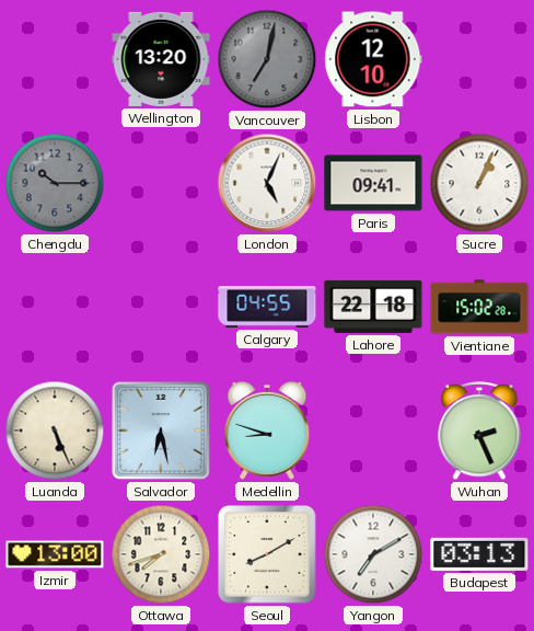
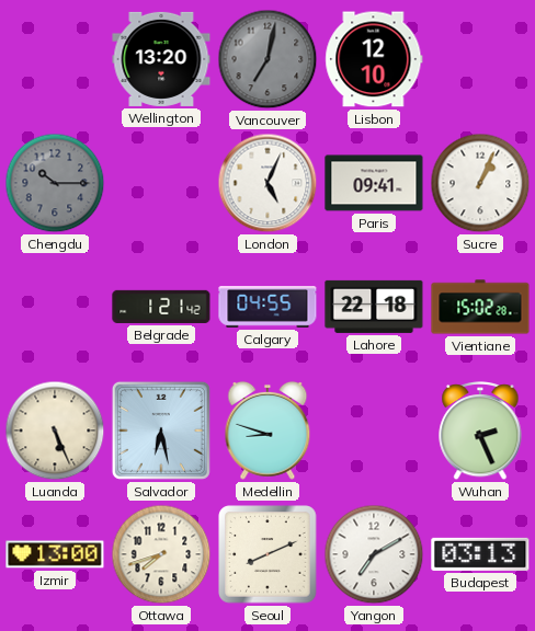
Belgrade: none -> 1:21
Seoul: 8:10 -> 8:11
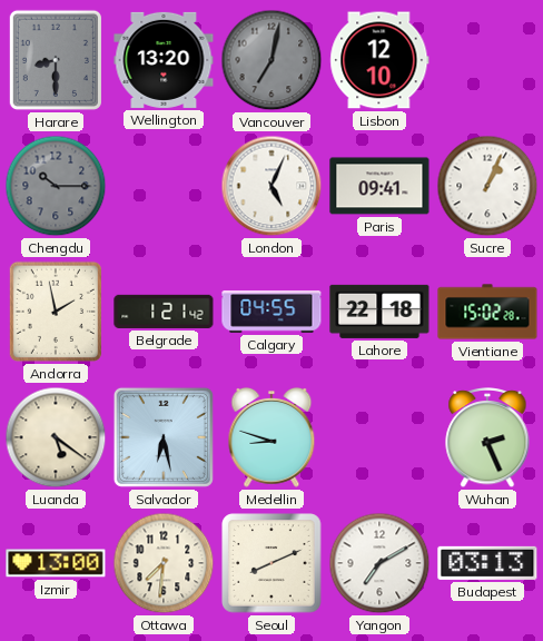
Harare: none -> 8:30
Andorra: none -> 1:58
Luanda: 5:26 -> 5:21
Ottawa: 7:42 -> 7:31
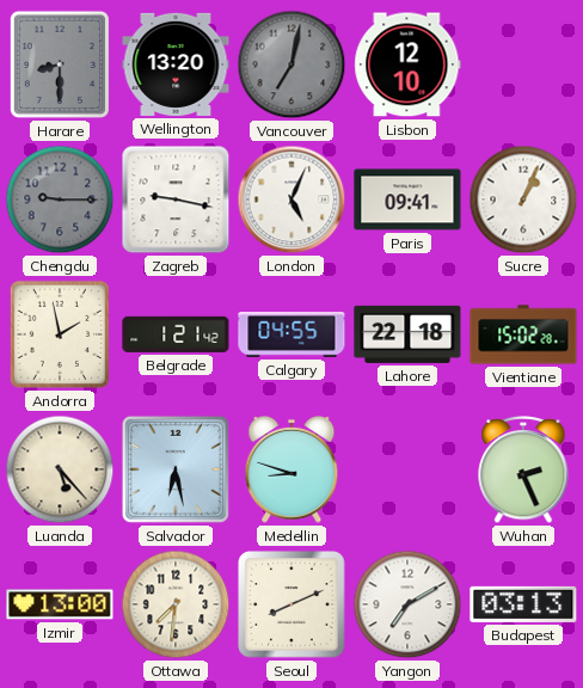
Chengdu: 10:15 -> 9:15
Zagreb: none -> 9:17
Luanda: 5:21 -> 5:23
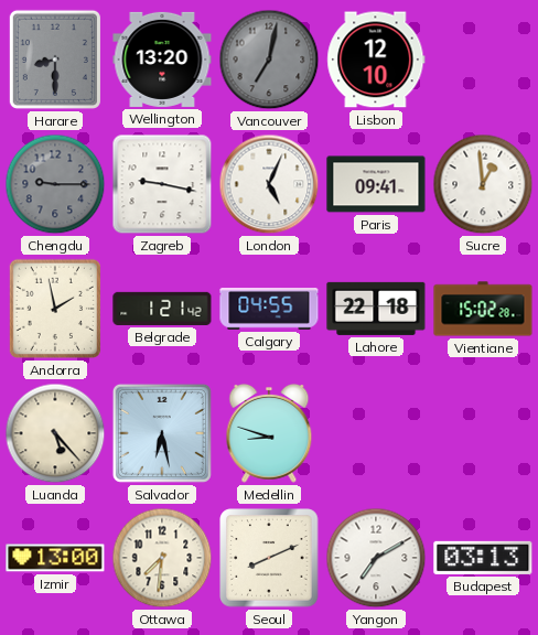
Sucre: 1:04 -> 12:59
Wuhan: 2:26 -> none
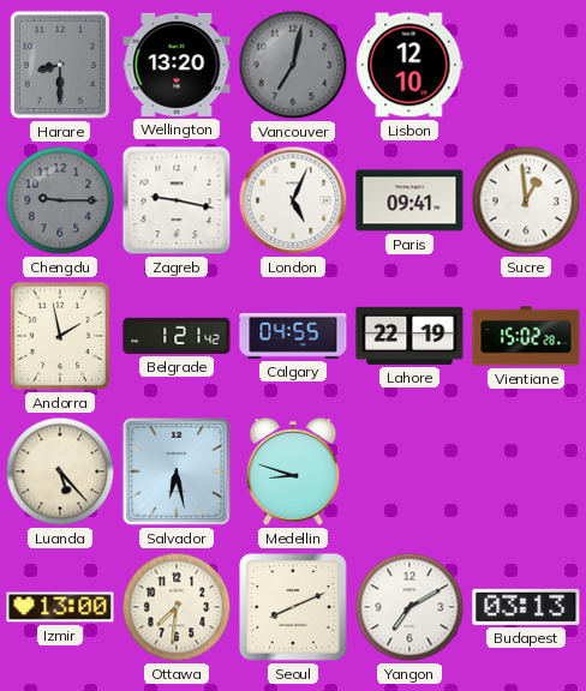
Lahore: 22:18 -> 22:19
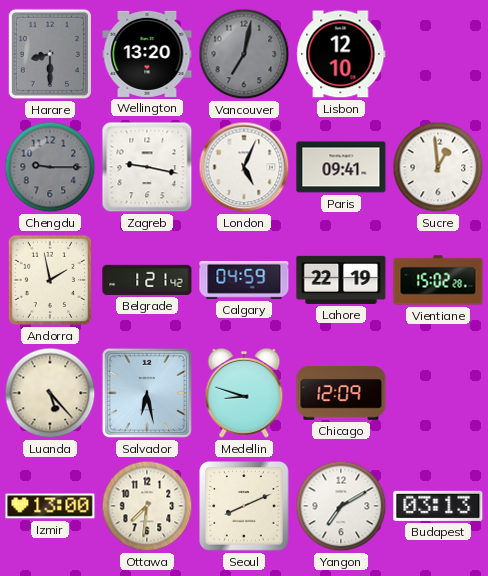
Calgary: 04:55 -> 04:59
Chicago: none -> 12:09
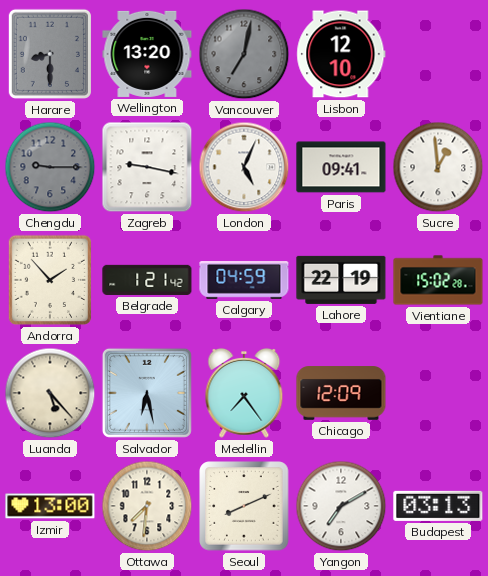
Andorra: 1:58 -> 1:53
Medellin: 8:48 -> 7:24
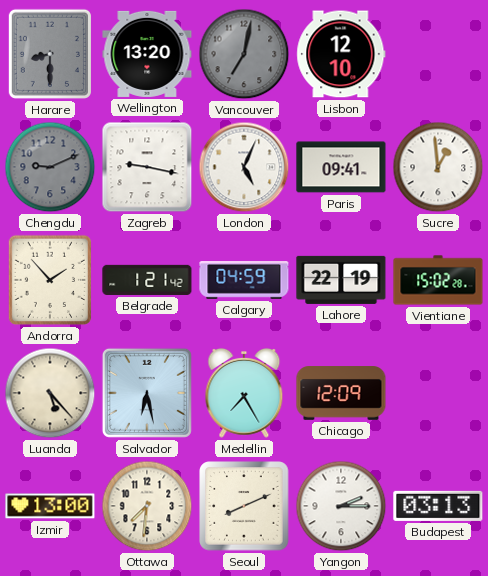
Chengdu: 9:15 -> 9:11
Medellin: 7:24 -> 7:25
Yangon: 7:10 -> 2:15
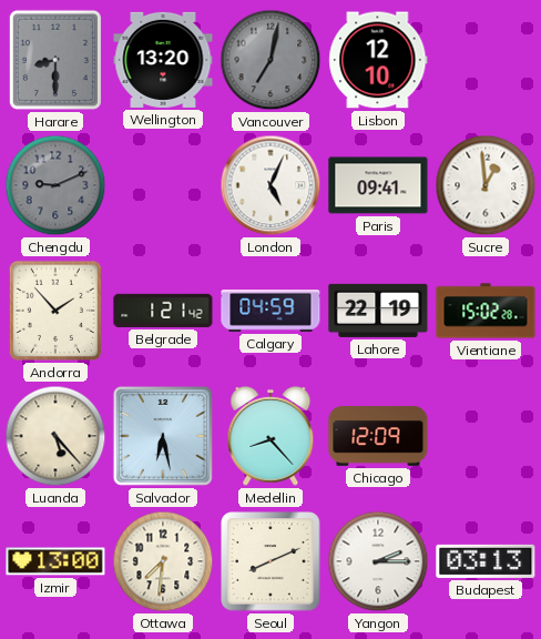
Zagreb: 9:17 -> none
Medellin: 7:25 -> 8:23
